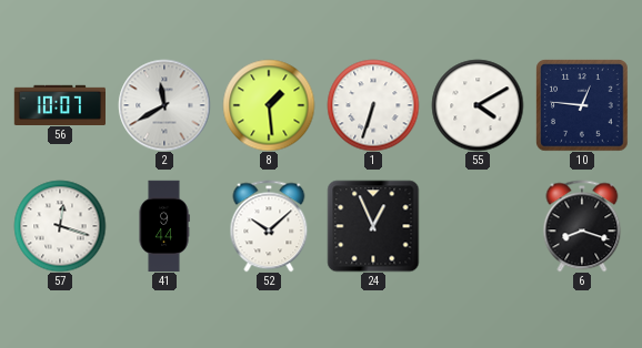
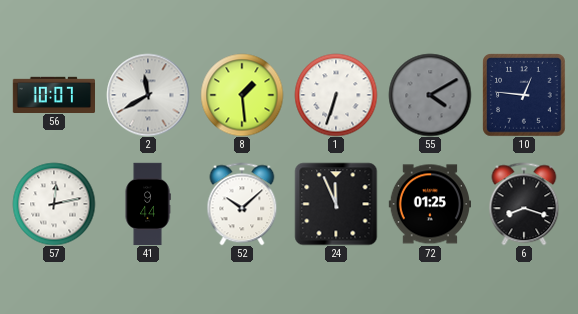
55 dial: white -> grey
57: 12:18 -> 12:13
24: 12:56 -> 11:56
72: none -> 01:25
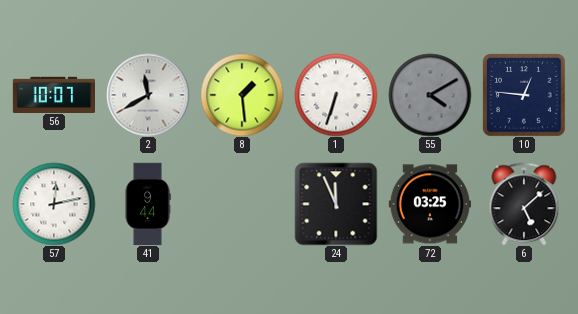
52: 10:08 -> none
72: 01:25 -> 03:25
6: 8:18 -> 5:08
